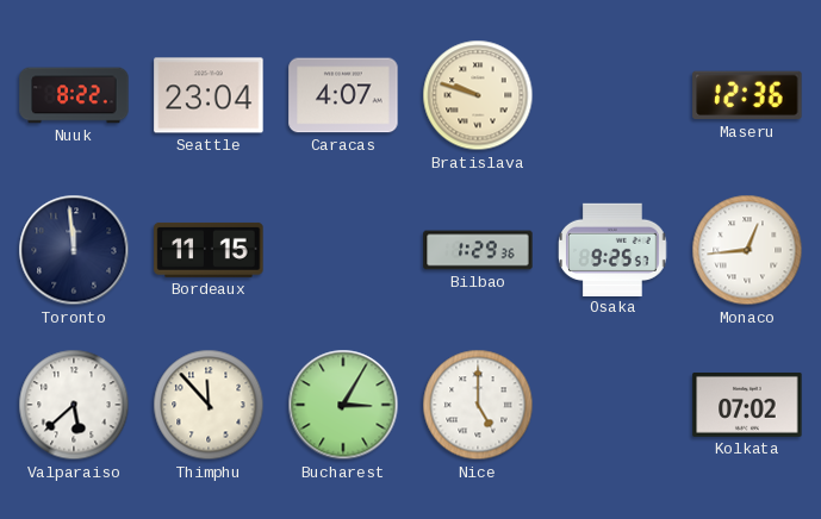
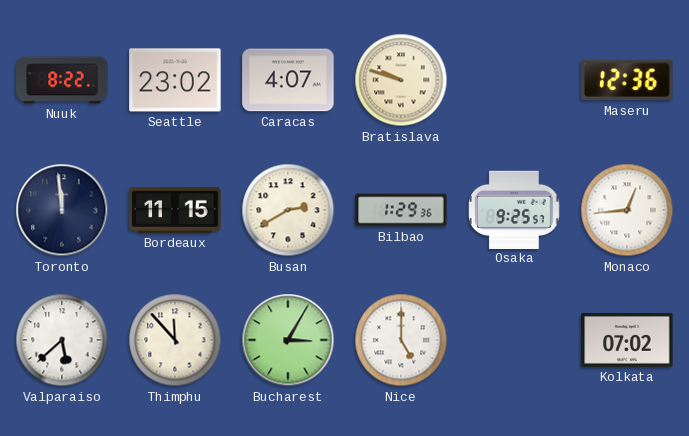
Seattle: 23:04 -> 23:02
Busan: none -> 2:40
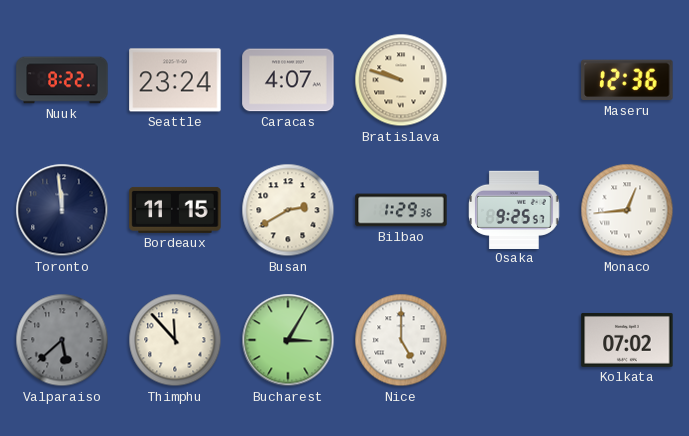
Seattle: 23:02 -> 23:24
Valparaiso dial: white -> grey
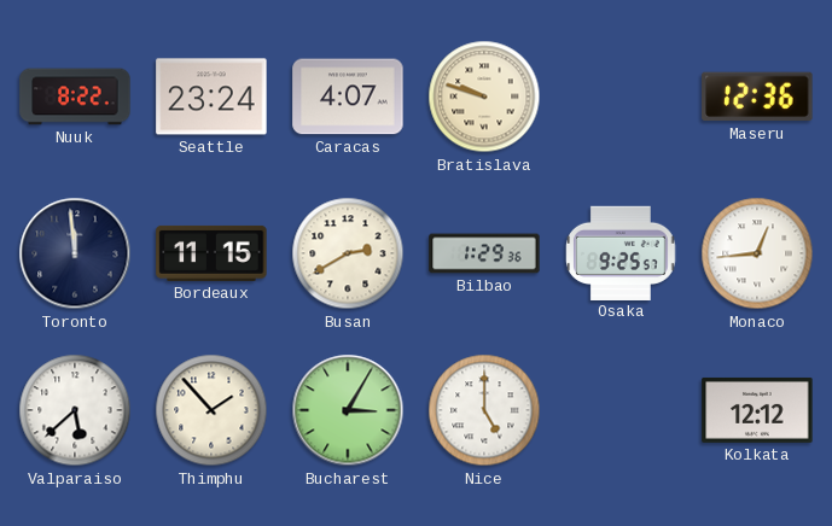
Valparaiso dial: grey -> white
Thimphu: 11:53 -> 1:53
Kolkata: 07:02 -> 12:12
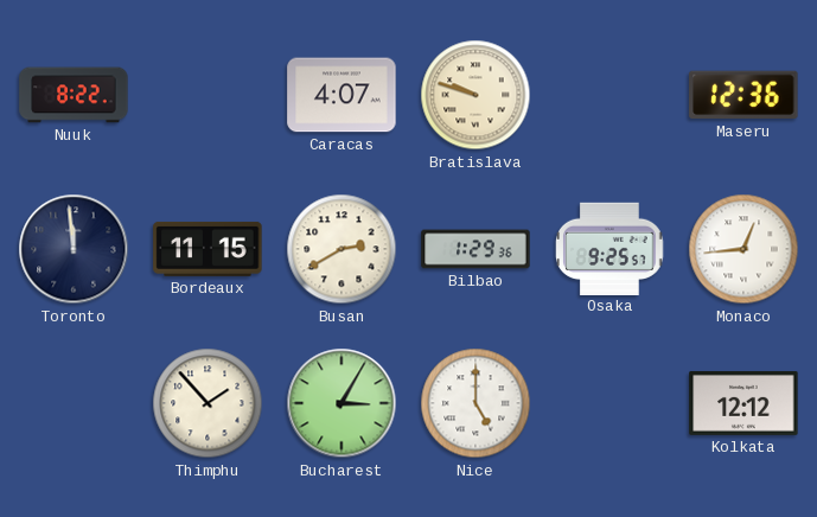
Seattle: 23:24 -> none
Valparaiso: 5:38 -> none
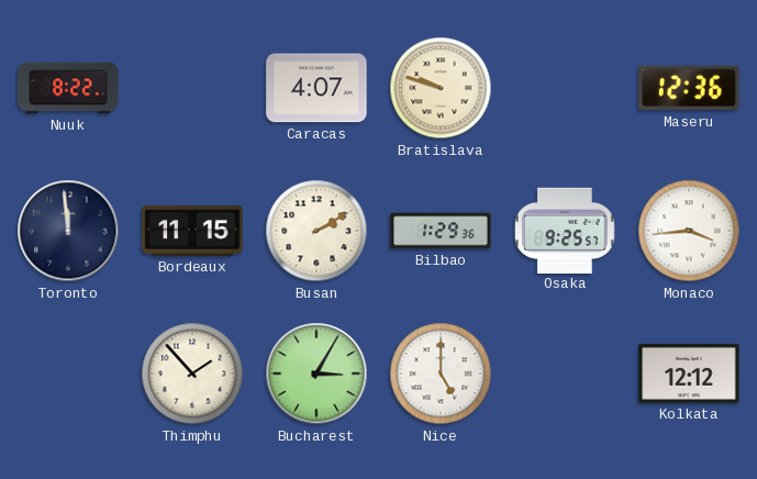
Busan: 2:40 -> 2:10
Monaco: 12:44 -> 3:44
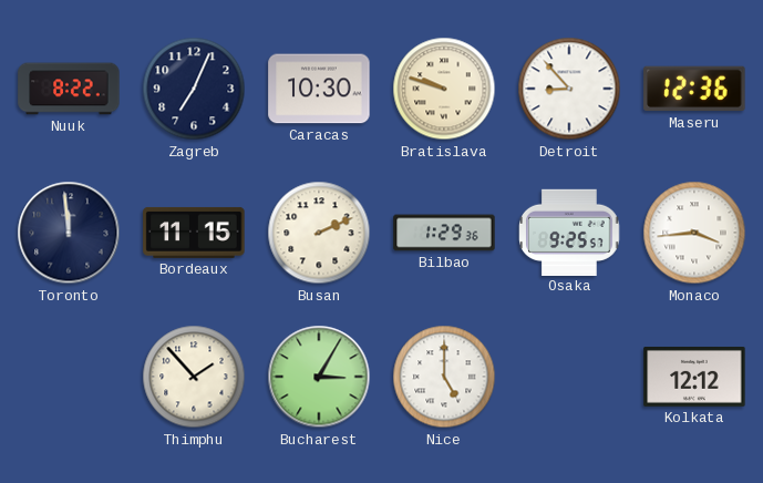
Zagreb: none -> 7:04
Caracas: 4:07 -> 10:30
Detroit: none -> 8:53
Busan: 2:10 -> 2:11
